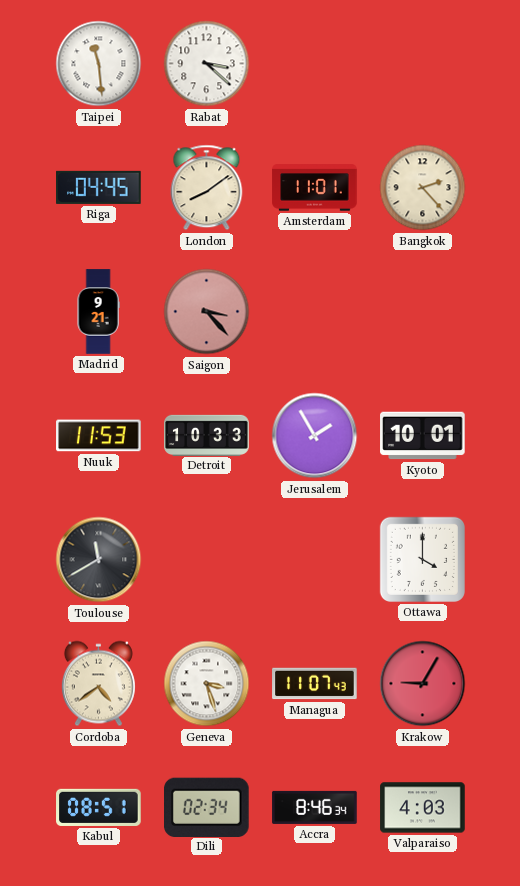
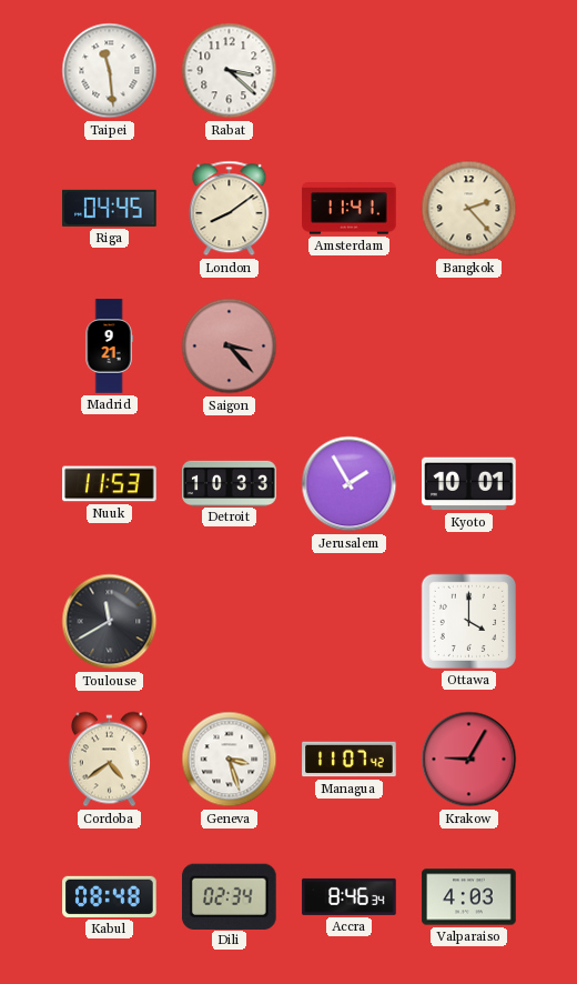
Amsterdam: 11:01 -> 11:41
Managua: 11:07:43 -> 11:07:42
Kabul: 08:51 -> 08:48
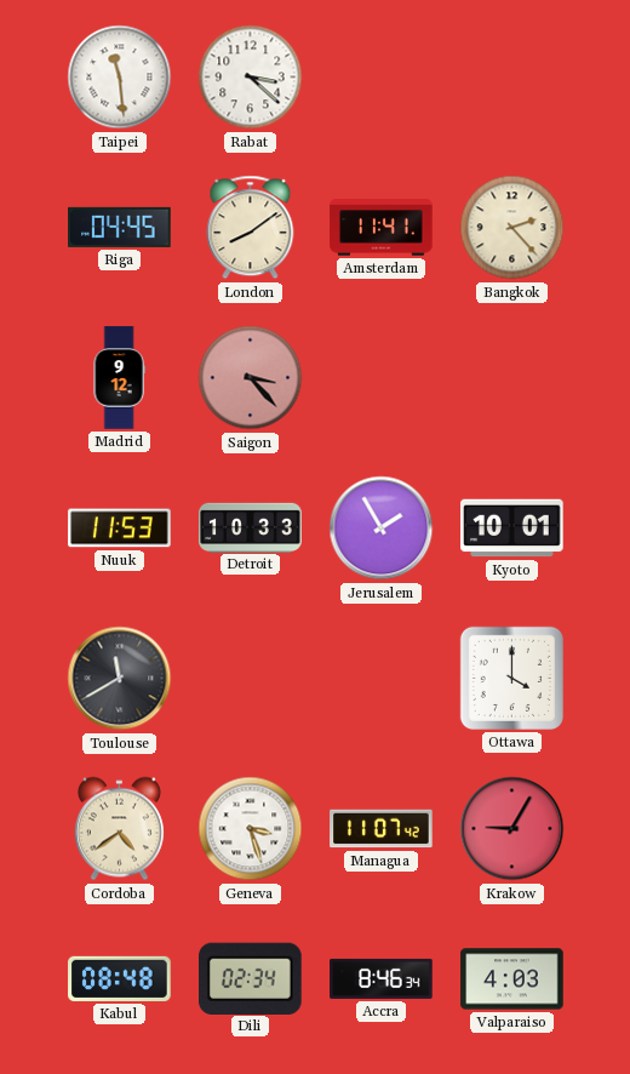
Madrid: 9:21 -> 9:12
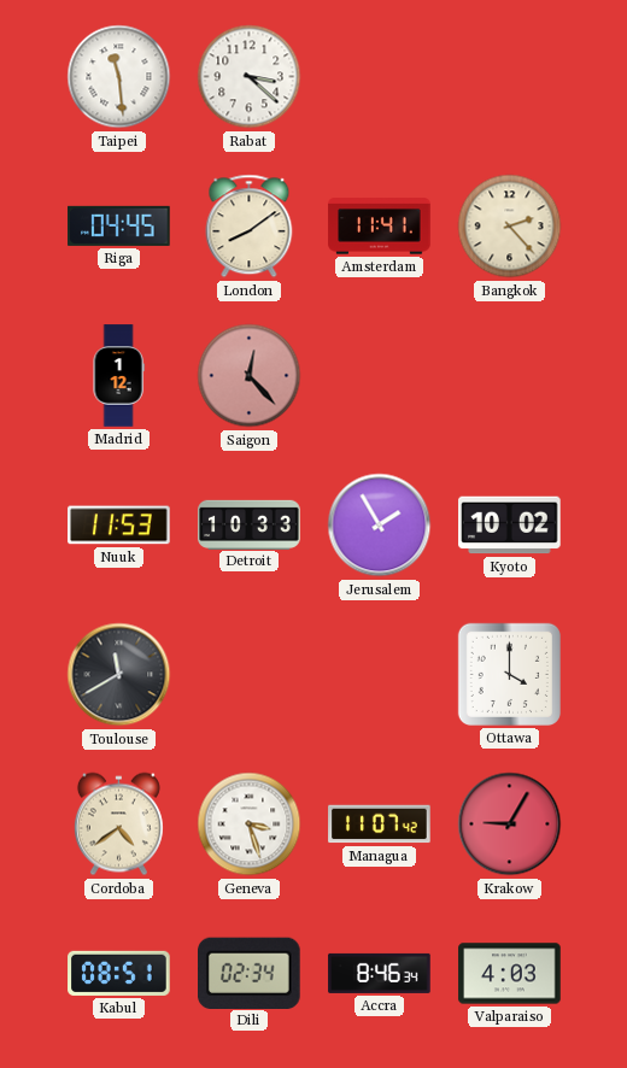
Madrid: 9:12 -> 1:12
Saigon: 3:23 -> 12:23
Kyoto: 10:01 -> 10:02
Kabul: 08:48 -> 08:51
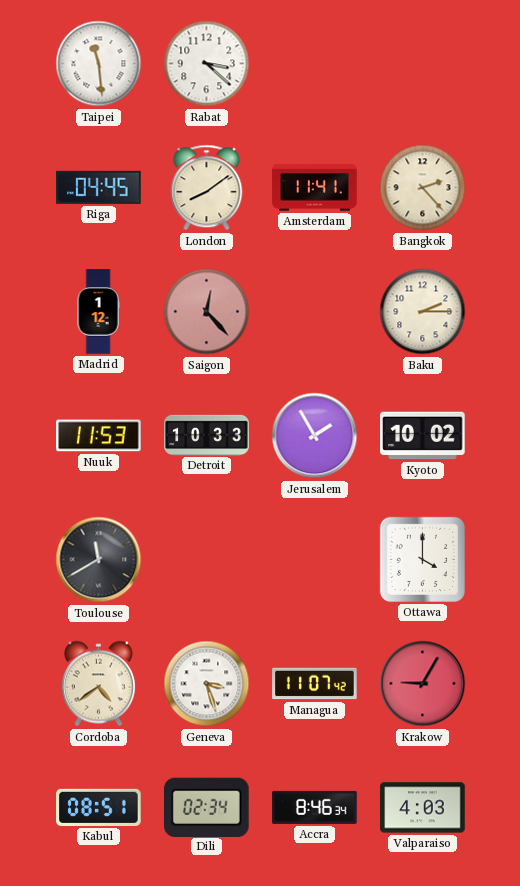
Baku: none -> 2:15
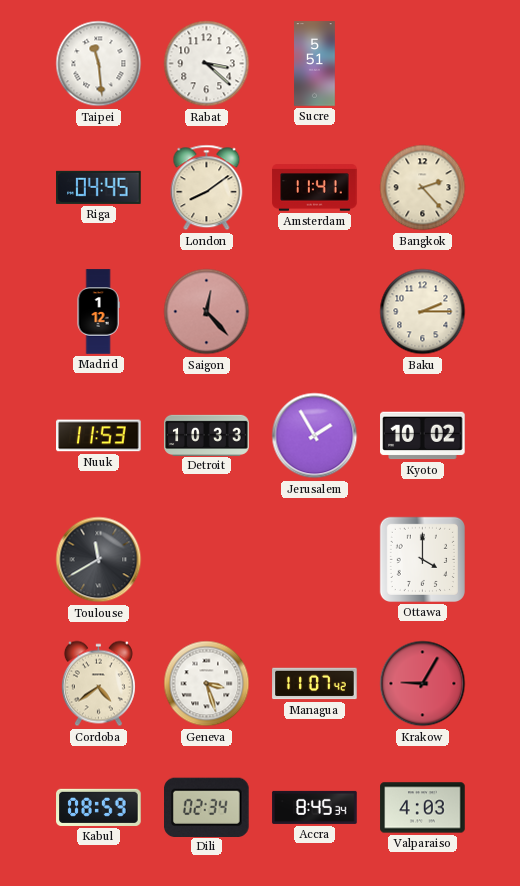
Sucre: none -> 5:51
Kabul: 08:51 -> 08:59
Accra: 8:46 -> 8:45
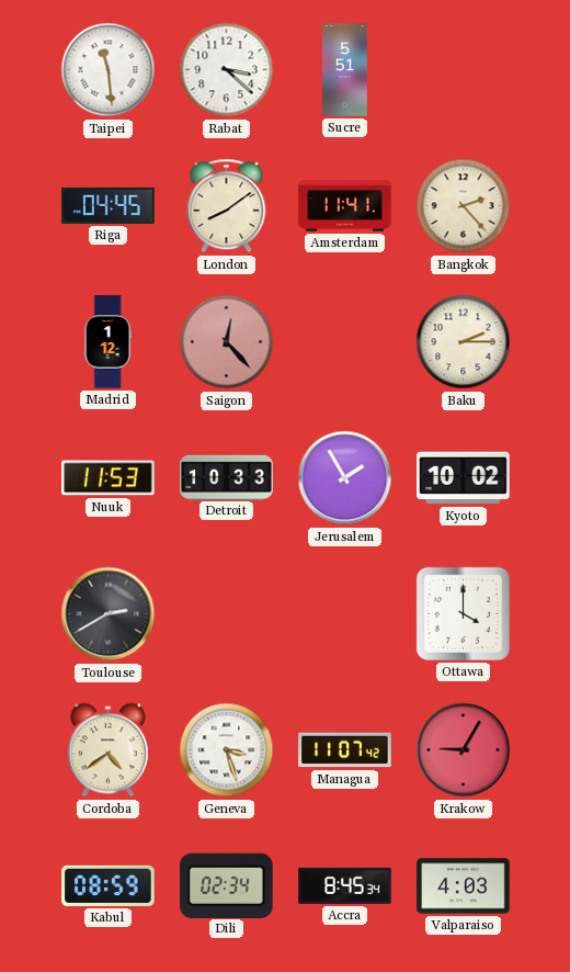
Toulouse: 11:40 -> 2:40
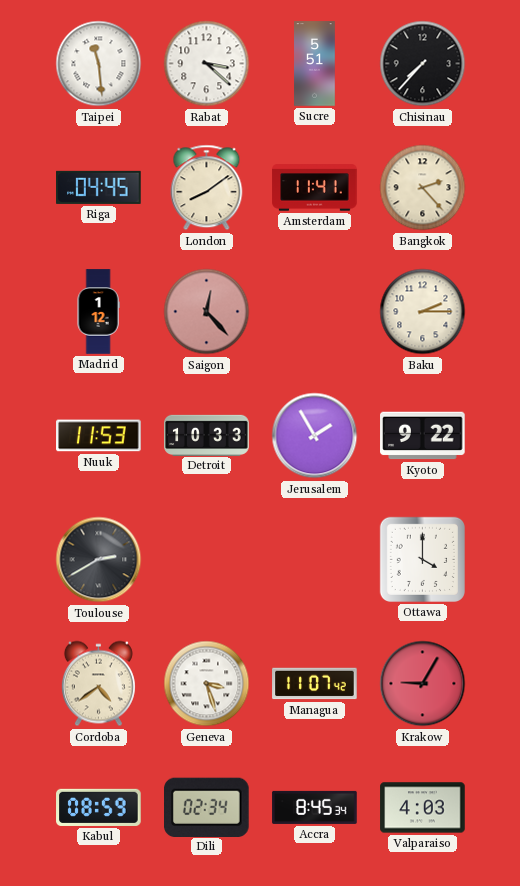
Chisinau: none -> 7:37
Kyoto: 10:02 -> 9:22
